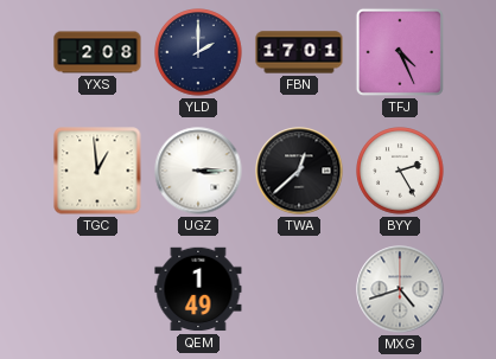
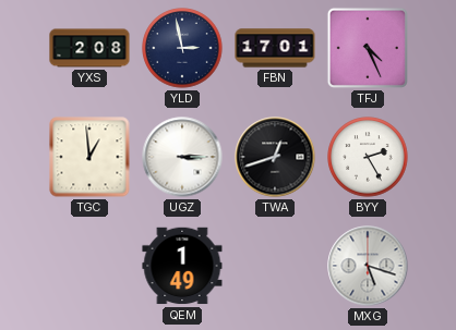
YLD: 2:00 -> 2:58
TWA: 12:38 -> 12:42
MXG: 4:42 -> 5:18
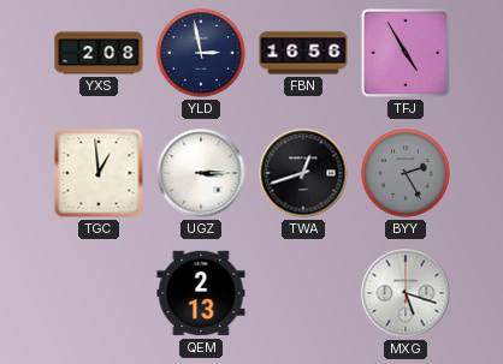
FBN: 17:01 -> 16:56
TFJ: 4:26 -> 4:55
BYY dial: white -> grey
QEM: 1:49 -> 2:13
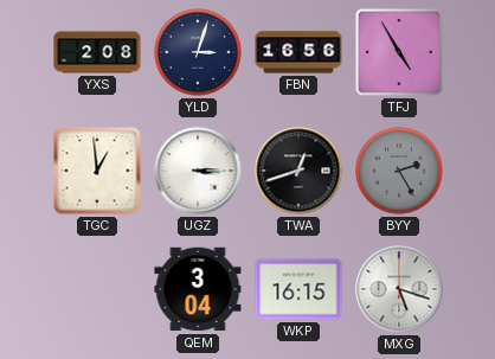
YLD: 2:58 -> 3:03
QEM: 2:13 -> 3:04
WKP: none -> 16:15
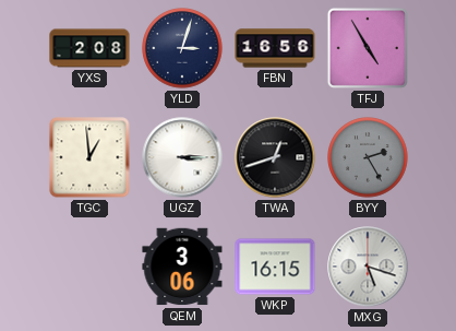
QEM: 3:04 -> 3:06
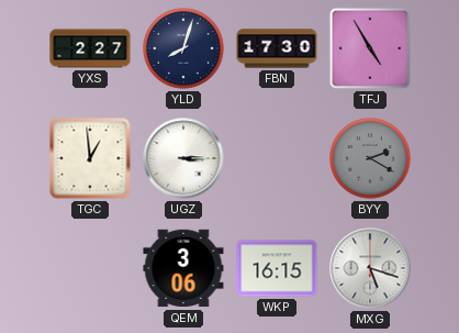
YXS: 2:08 -> 2:27
YLD: 3:03 -> 8:03
FBN: 16:56 -> 17:30
TWA: 12:42 -> none
BYY: 2:25 -> 2:20
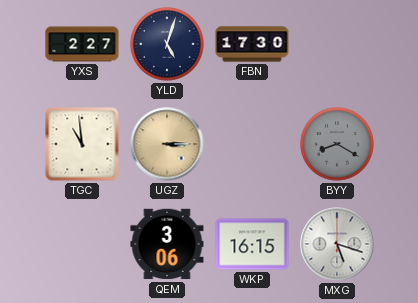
YLD: 8:03 -> 5:03
TFJ: 4:55 -> none
TGC: 12:59 -> 10:59
UGZ dial: white -> champagne
BYY: 2:20 -> 8:20
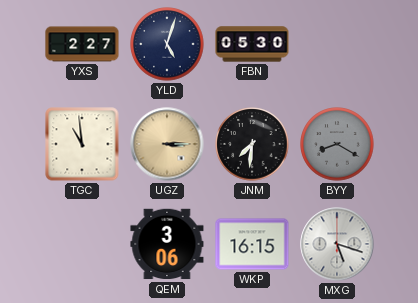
FBN: 17:30 -> 05:30
JNM: none -> 7:31
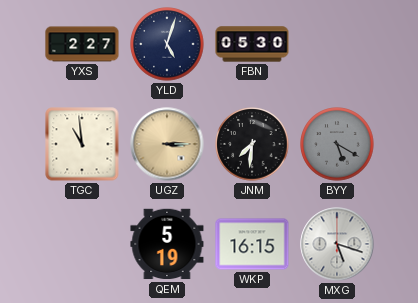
BYY: 8:20 -> 5:20
QEM: 3:06 -> 5:19
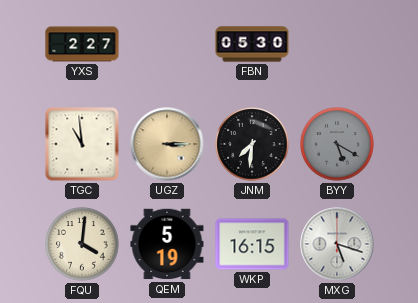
YLD: 5:03 -> none
FQU: none -> 4:01
